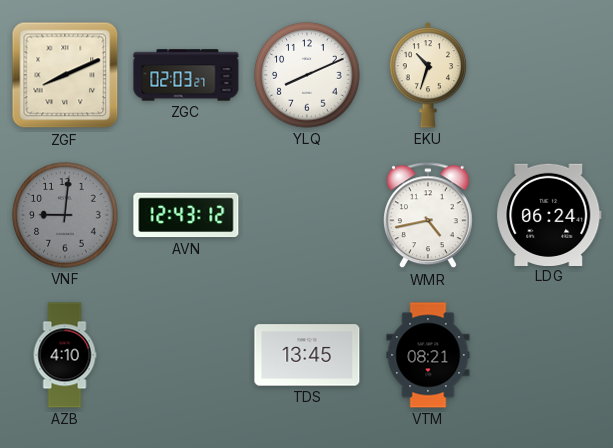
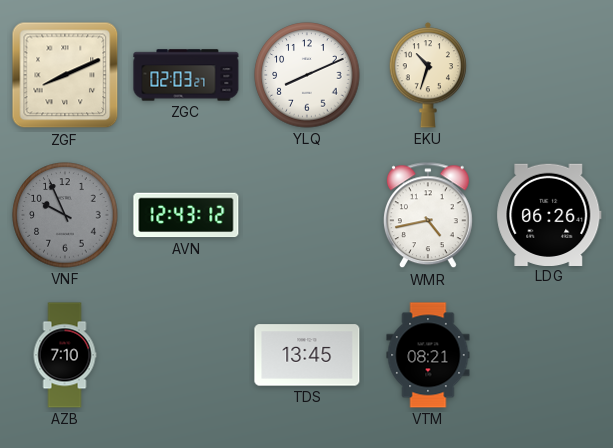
VNF: 9:01 -> 9:56
LDG: 06:24 -> 06:26
AZB: 4:10 -> 7:10
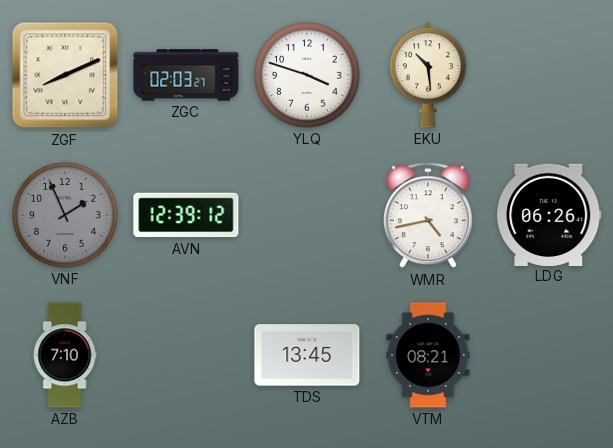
YLQ: 8:11 -> 3:48
EKU: 10:33 -> 10:29
VNF: 9:56 -> 1:56
AVN: 12:43 -> 12:39
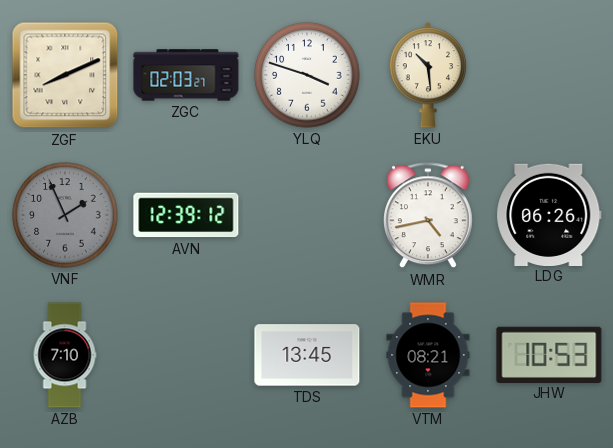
JHW: none -> 10:53
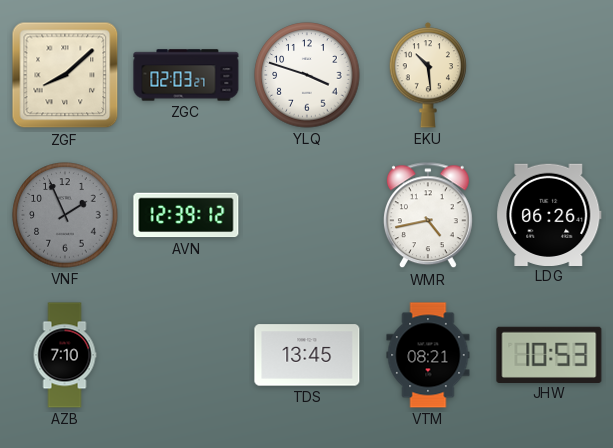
ZGF: 8:11 -> 8:08
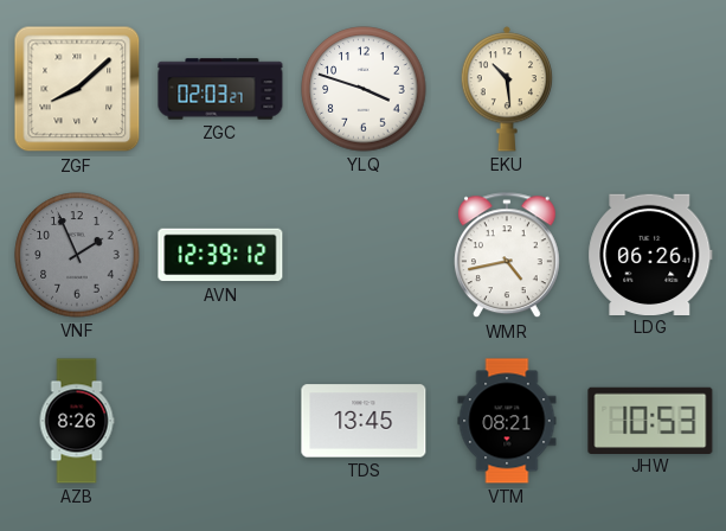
AZB: 7:10 -> 8:26
